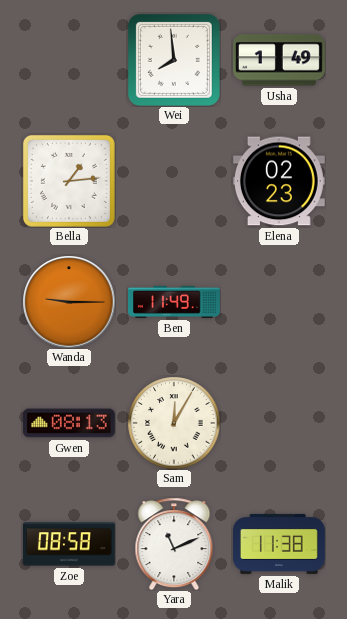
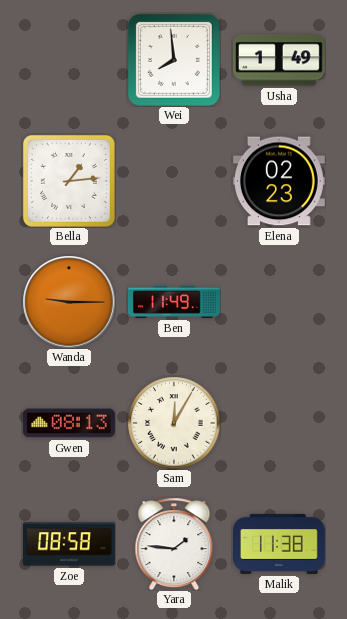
Yara: 11:11 -> 1:46
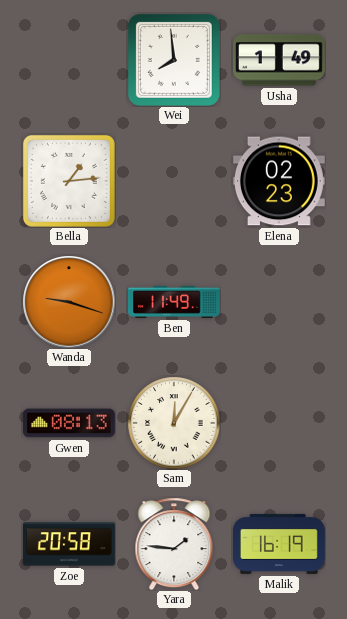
Wanda: 9:15 -> 9:18
Zoe: 08:58 -> 20:58
Malik: 11:38 -> 16:19
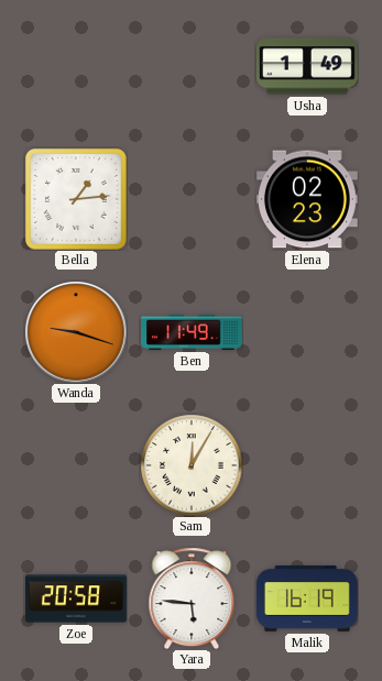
Wei: 7:59 -> none
Gwen: 08:13 -> none
Yara: 1:46 -> 5:46
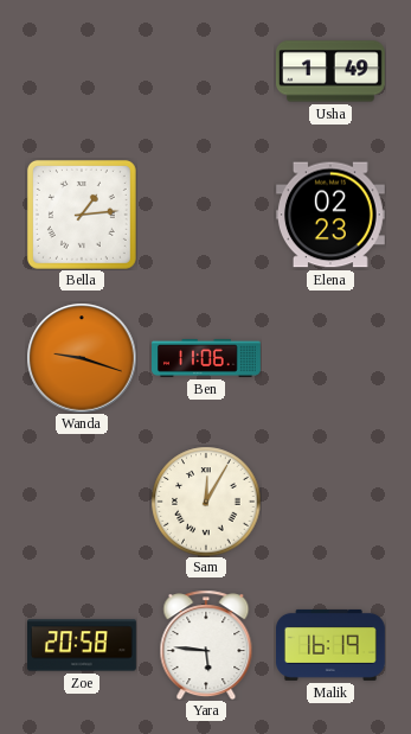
Ben: 11:49 -> 11:06
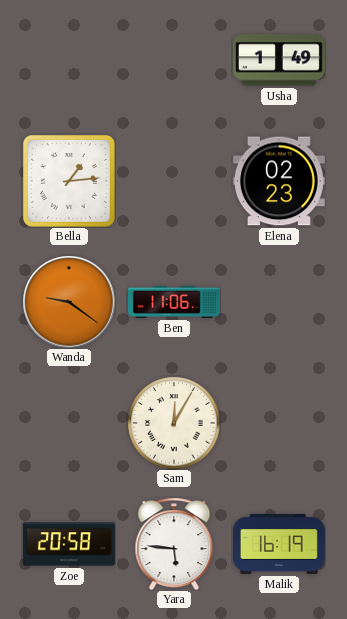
Wanda: 9:18 -> 9:21
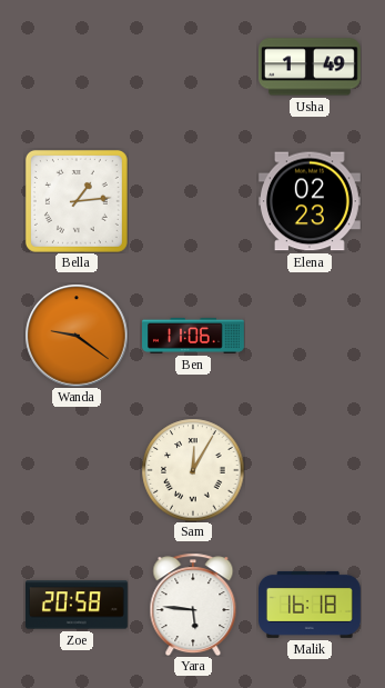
Malik: 16:19 -> 16:18
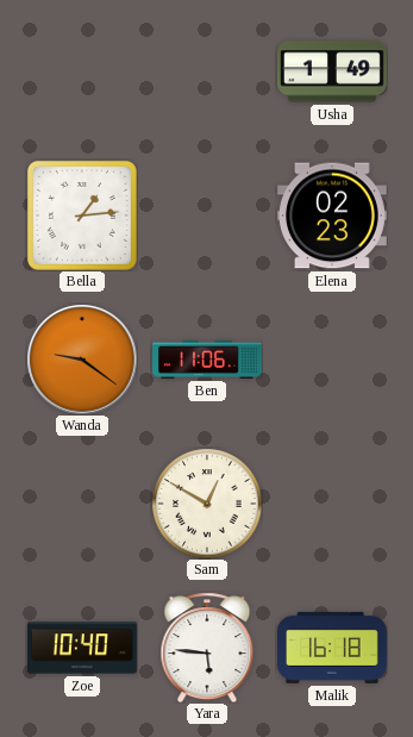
Sam: 12:05 -> 12:50
Zoe: 20:58 -> 10:40
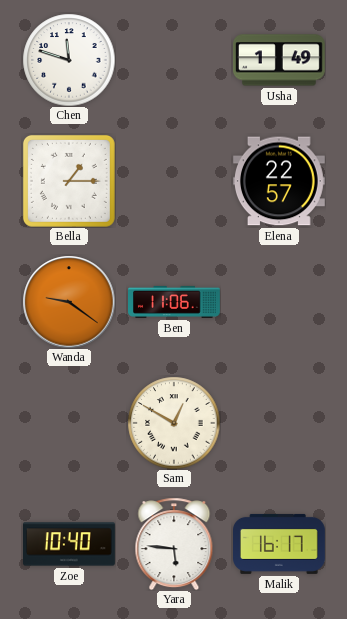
Chen: none -> 11:48
Bella: 1:14 -> 1:15
Elena: 02:23 -> 22:57
Malik: 16:18 -> 16:17
